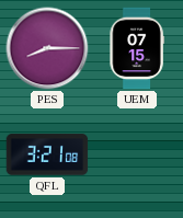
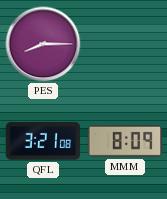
UEM: 07:15 -> none
MMM: none -> 8:09
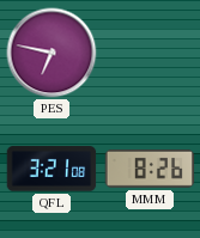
PES: 8:15 -> 6:47
MMM: 8:09 -> 8:26
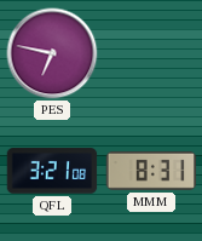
MMM: 8:26 -> 8:31
